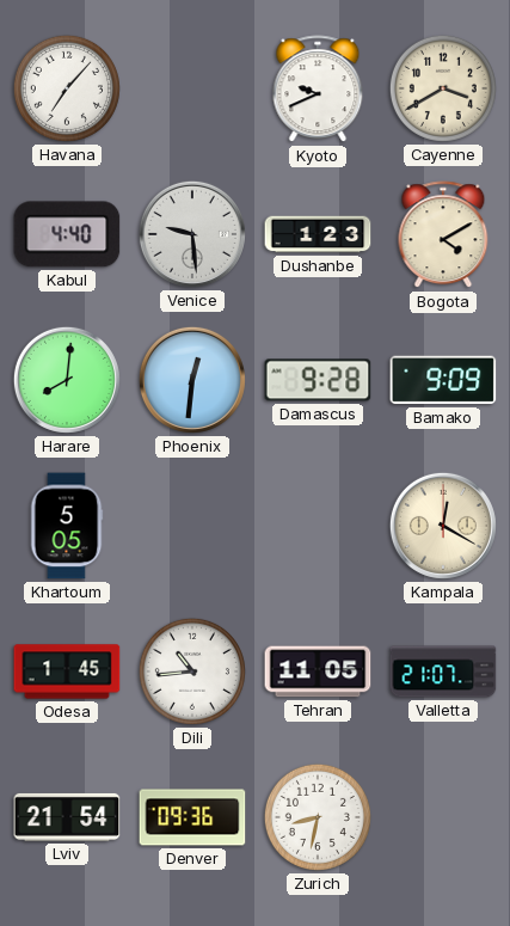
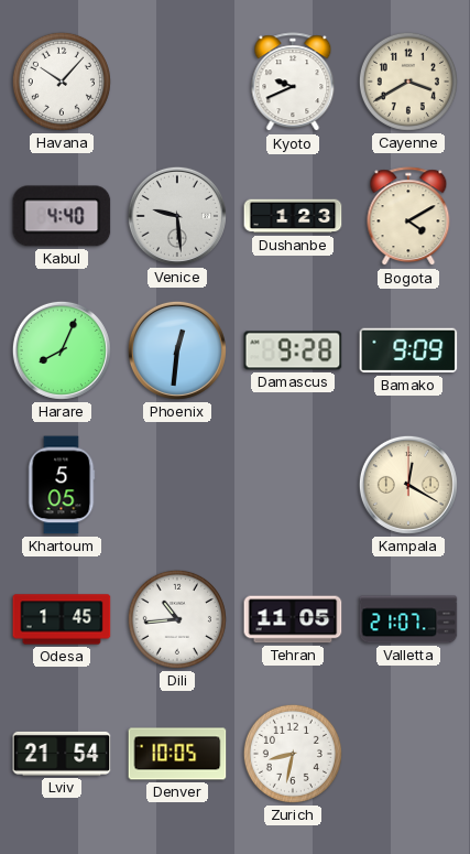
Havana: 7:07 -> 10:07
Harare: 8:01 -> 8:04
Denver: 09:36 -> 10:05
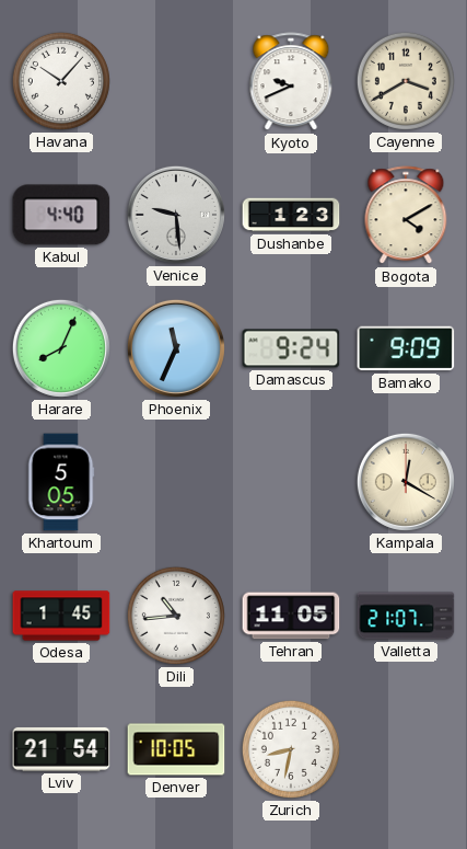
Phoenix: 12:31 -> 11:34
Damascus: 9:28 -> 9:24
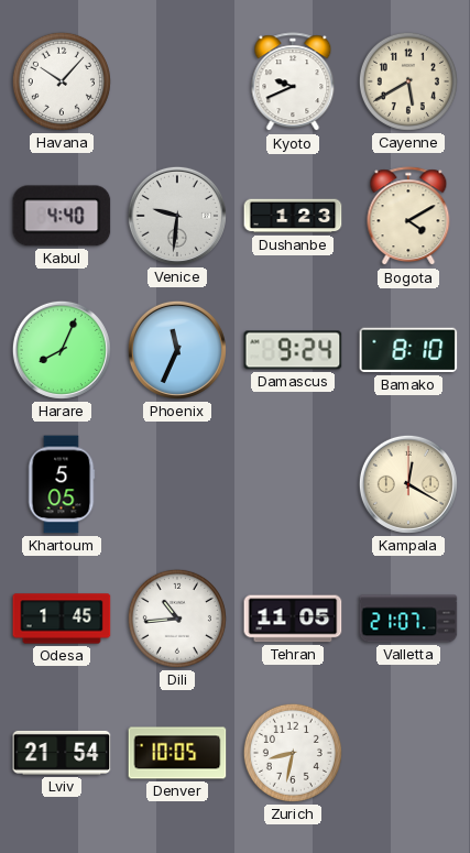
Cayenne: 3:40 -> 5:40
Venice: 9:29 -> 9:31
Bamako: 9:09 -> 8:10
